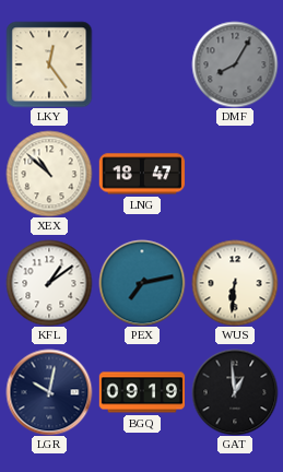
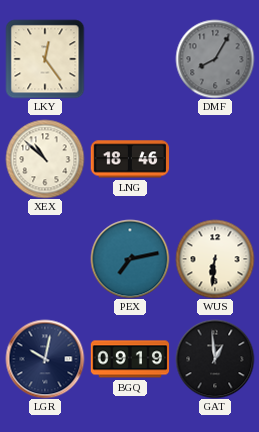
LNG: 18:47 -> 18:46
KFL: 1:09 -> none
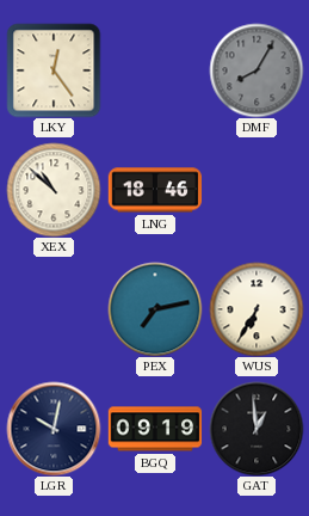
WUS: 6:31 -> 6:35
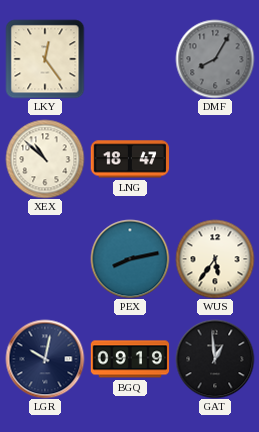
LNG: 18:46 -> 18:47
PEX: 7:13 -> 8:13
WUS: 6:35 -> 5:36
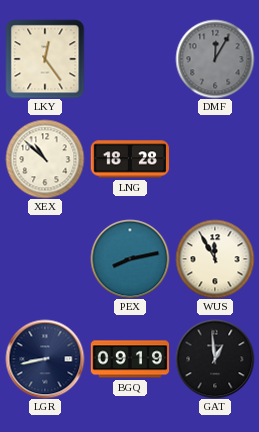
DMF: 8:05 -> 12:05
LNG: 18:47 -> 18:28
WUS: 5:36 -> 11:55
LGR: 10:02 -> 8:43
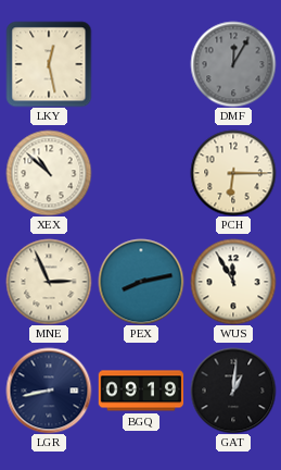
LKY: 12:24 -> 12:28
LNG: 18:28 -> none
PCH: none -> 6:15
MNE: none -> 2:56
GAT: 12:59 -> 1:01
